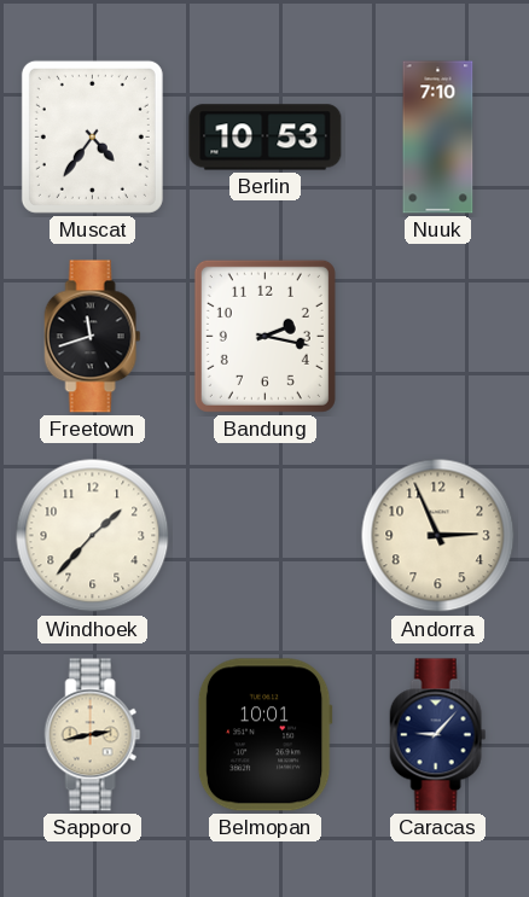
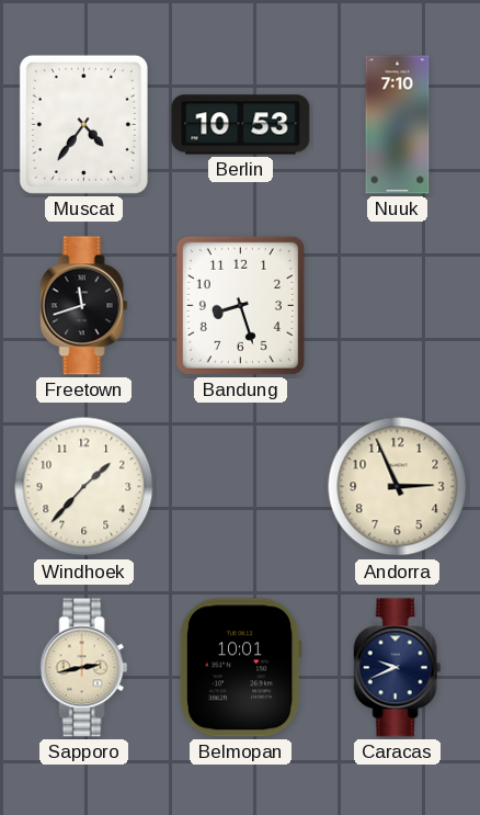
Bandung: 2:17 -> 8:27
Caracas: 9:07 -> 9:41
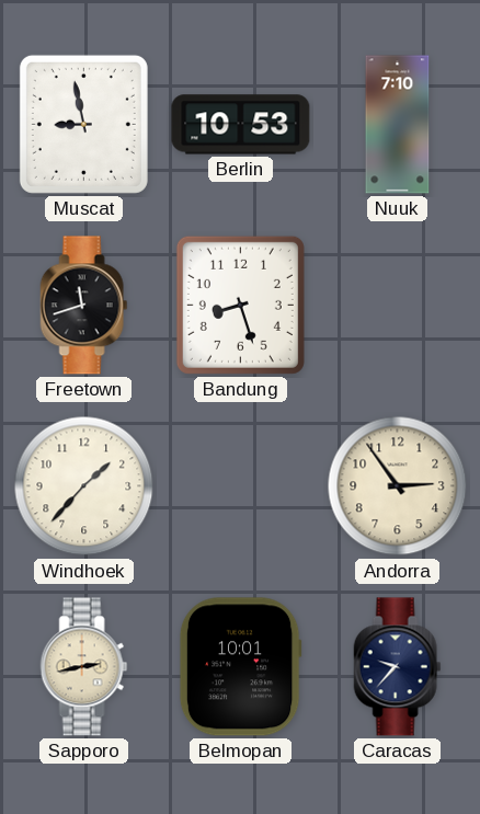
Muscat: 4:36 -> 8:58
Andorra: 2:56 -> 2:54
Caracas: 9:41 -> 9:37
